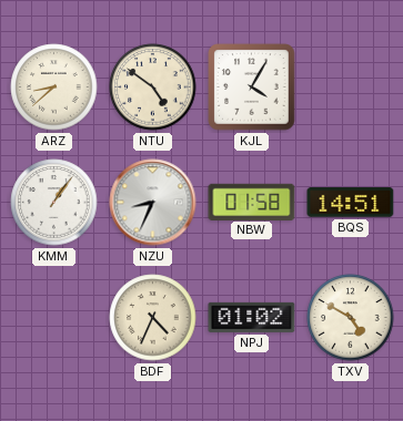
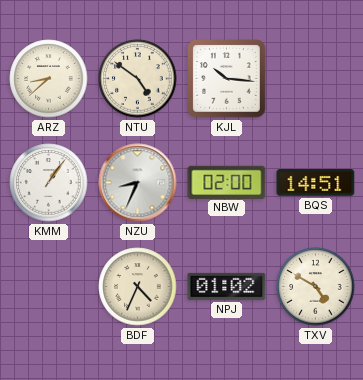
KJL: 4:05 -> 10:16
NBW: 01:58 -> 02:00
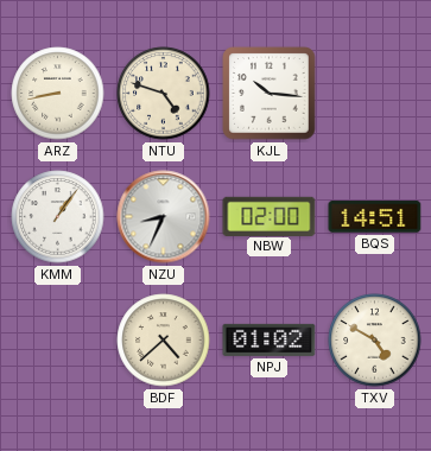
ARZ: 8:38 -> 8:43
NTU: 4:51 -> 4:48
BDF: 4:34 -> 4:38
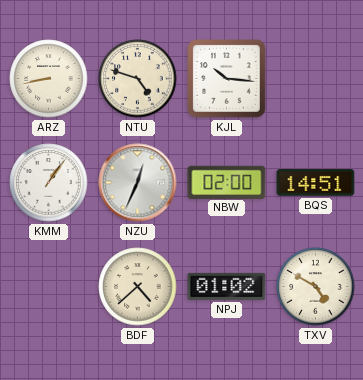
NZU: 8:34 -> 12:34
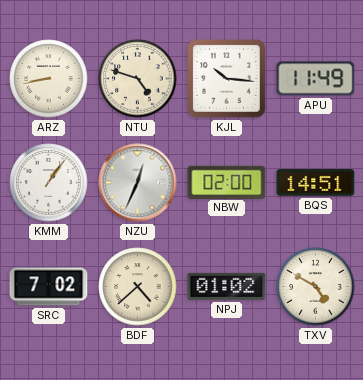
APU: none -> 11:49
SRC: none -> 7:02
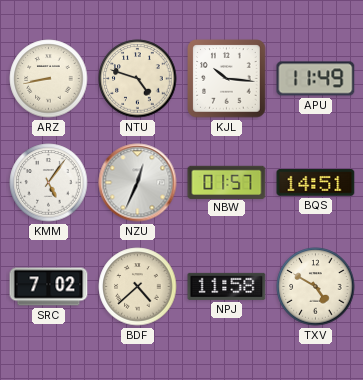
KMM: 1:06 -> 5:06
NBW: 02:00 -> 01:57
NPJ: 01:02 -> 11:58
